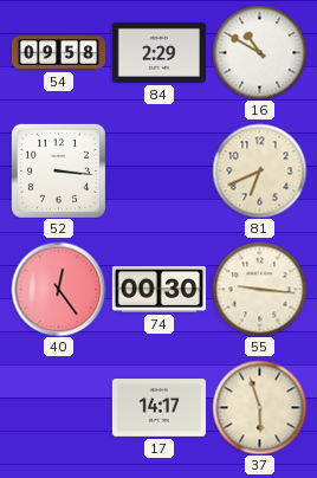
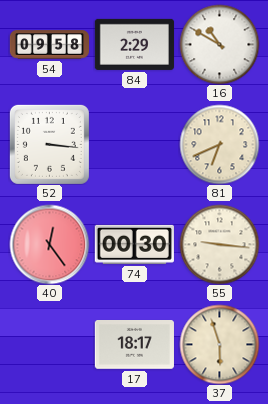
17: 14:17 -> 18:17
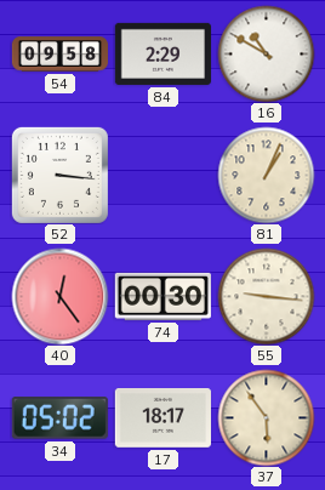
81: 6:41 -> 1:04
34: none -> 05:02
37: 5:57 -> 5:54
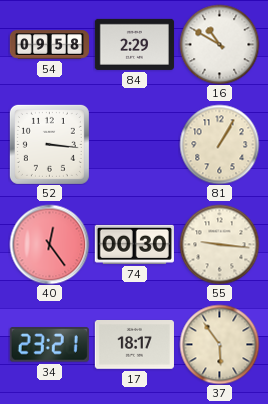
81: 1:04 -> 1:05
34: 05:02 -> 23:21
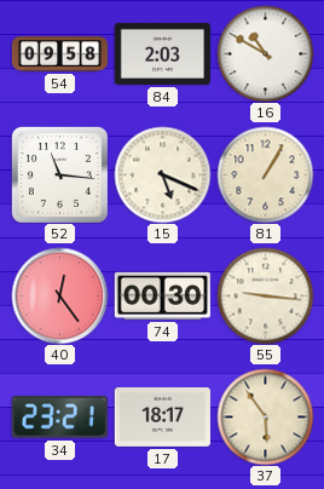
84: 2:29 -> 2:03
52: 3:16 -> 11:16
15: none -> 5:19
